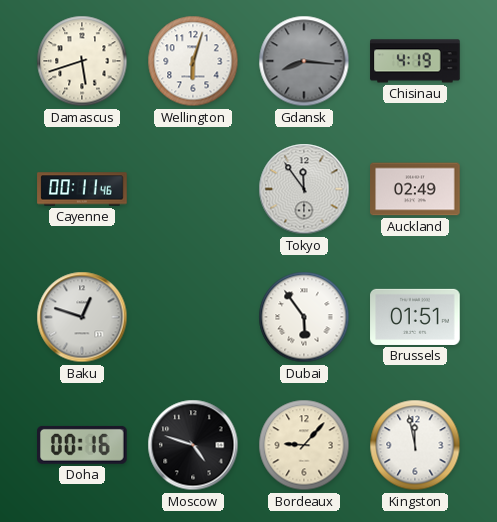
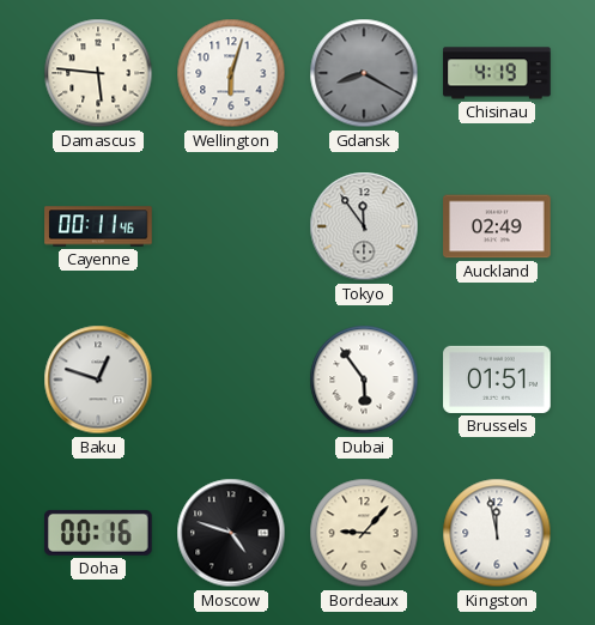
Damascus: 5:42 -> 5:46
Gdansk: 8:16 -> 8:20
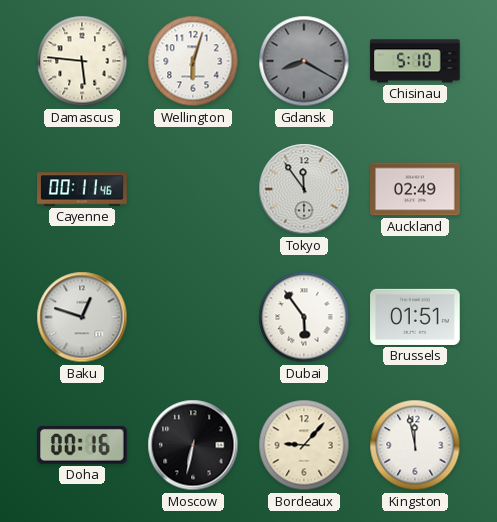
Chisinau: 4:19 -> 5:10
Moscow: 4:48 -> 6:32
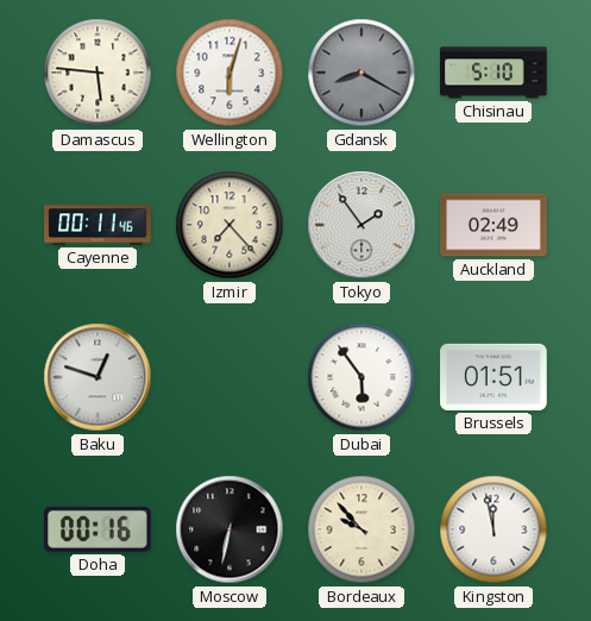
Izmir: none -> 7:23
Tokyo: 11:54 -> 1:54
Bordeaux: 9:07 -> 9:53
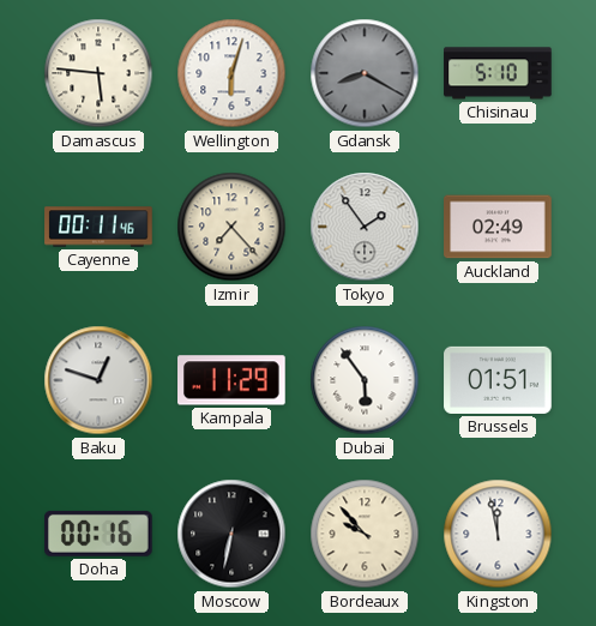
Kampala: none -> 11:29
